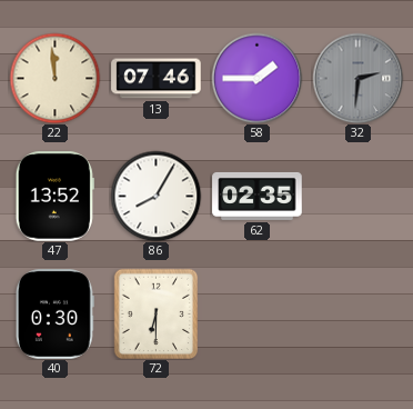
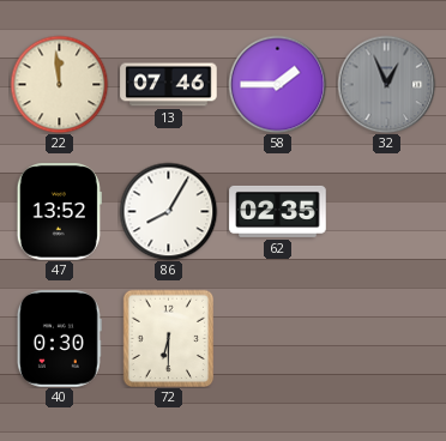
32: 2:31 -> 12:56
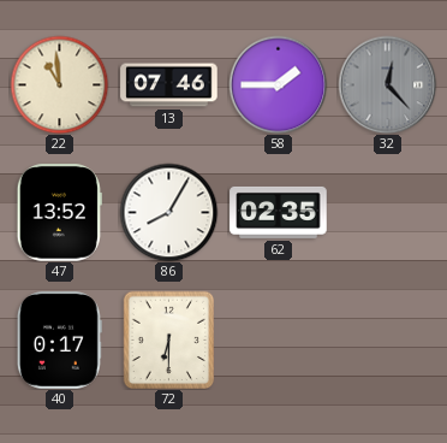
22: 11:59 -> 10:59
32: 12:56 -> 12:23
40: 0:30 -> 0:17
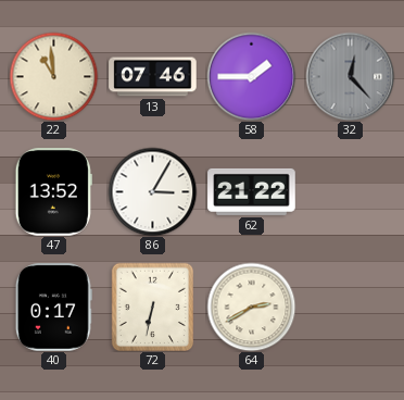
86: 8:05 -> 3:05
62: 02:35 -> 21:22
72: 6:30 -> 6:32
64: none -> 2:40
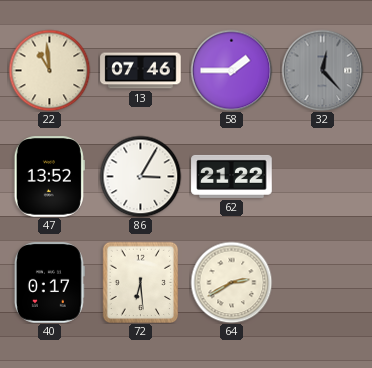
72: 6:32 -> 6:29
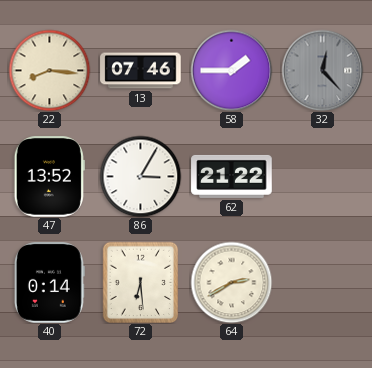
22: 10:59 -> 8:16
40: 0:17 -> 0:14
